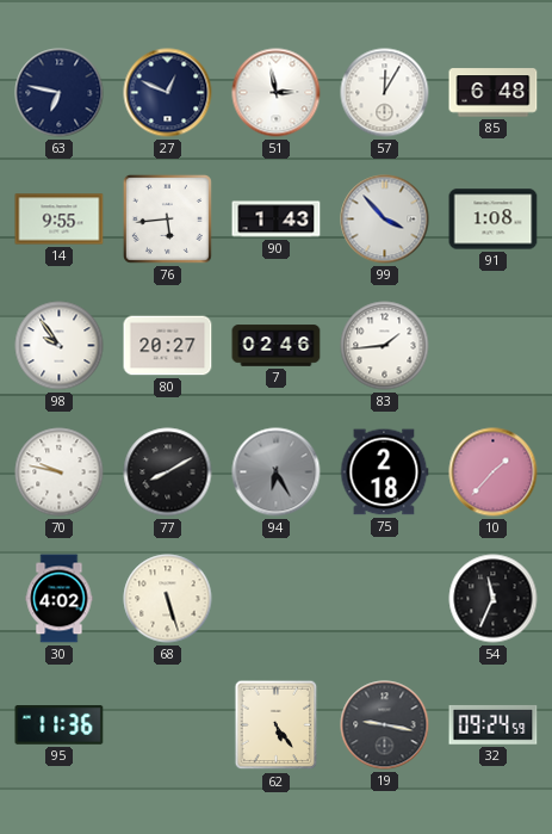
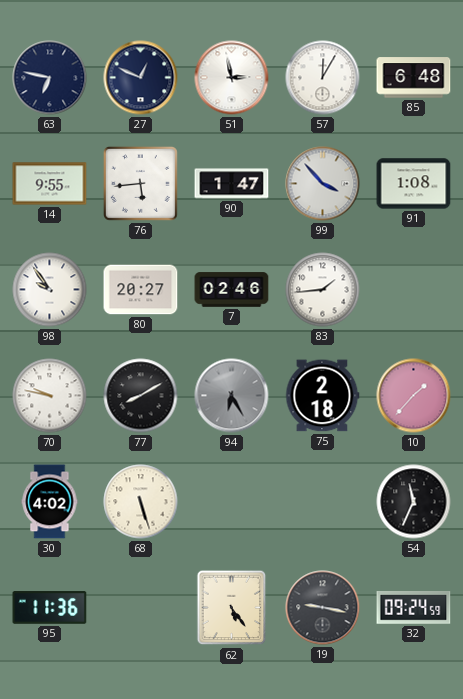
90: 1:43 -> 1:47
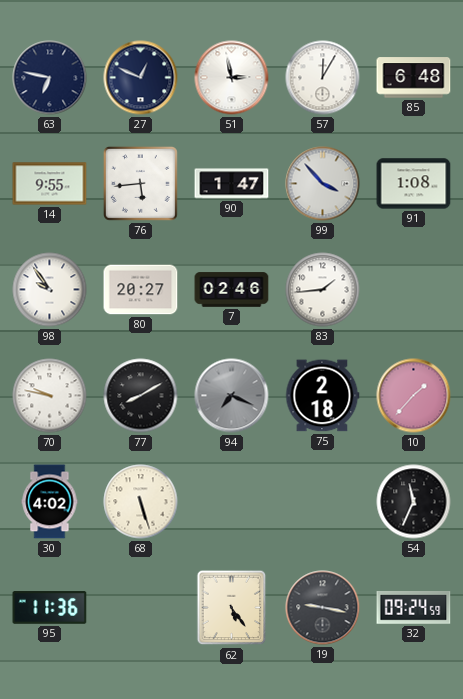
94: 6:25 -> 7:19
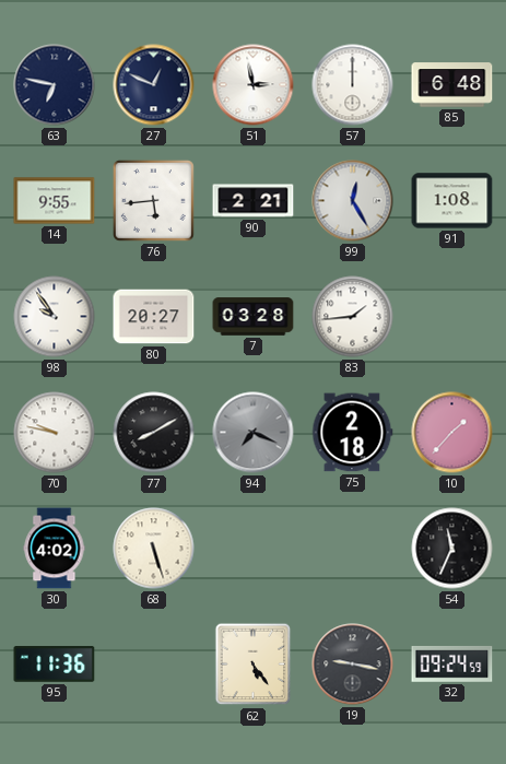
57: 12:05 -> 12:00
90: 1:47 -> 2:21
99: 3:53 -> 12:25
7: 02:46 -> 03:28
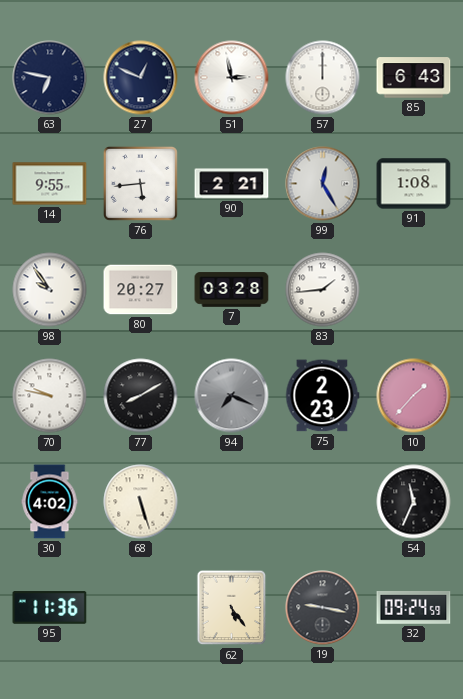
85: 6:48 -> 6:43
75: 2:18 -> 2:23
